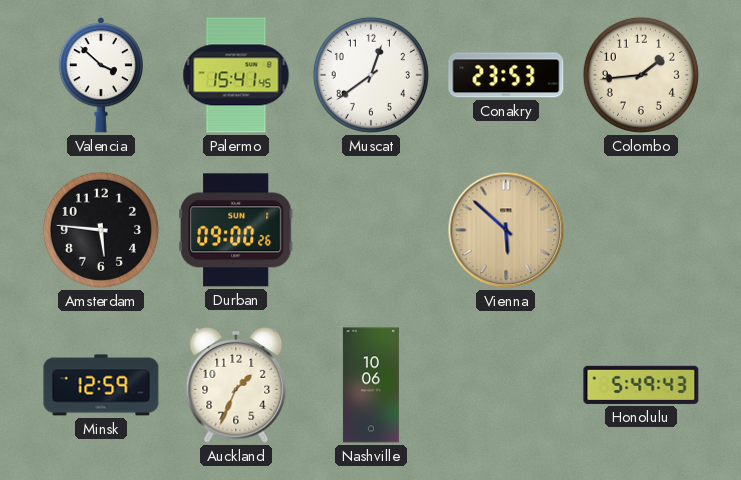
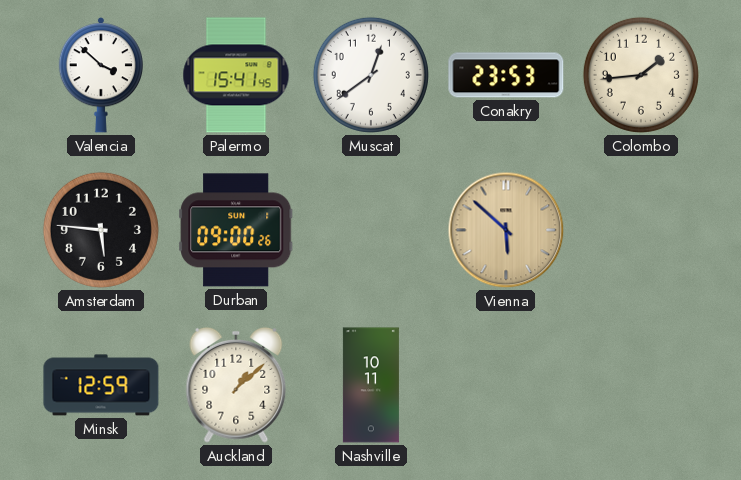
Auckland: 1:34 -> 1:08
Nashville: 10:06 -> 10:11
Honolulu: 5:49 -> none
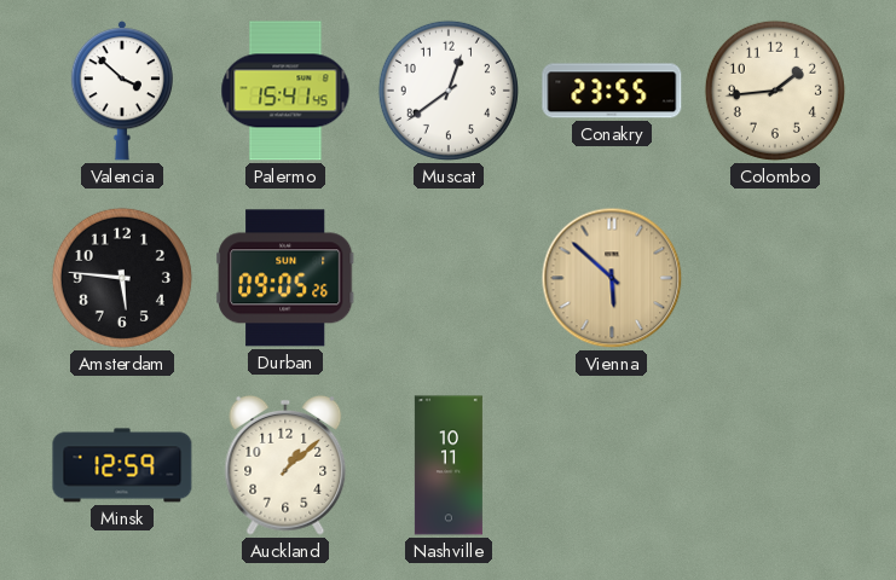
Conakry: 23:53 -> 23:55
Durban: 09:00 -> 09:05
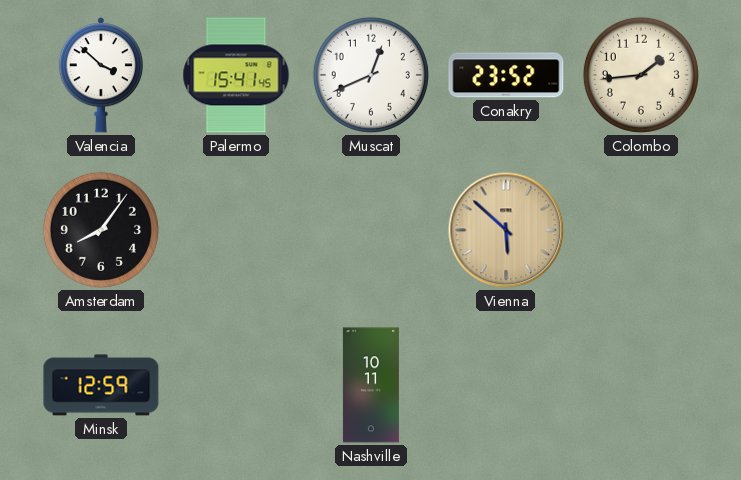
Muscat: 12:39 -> 12:41
Conakry: 23:55 -> 23:52
Amsterdam: 5:46 -> 8:06
Durban: 09:05 -> none
Auckland: 1:08 -> none
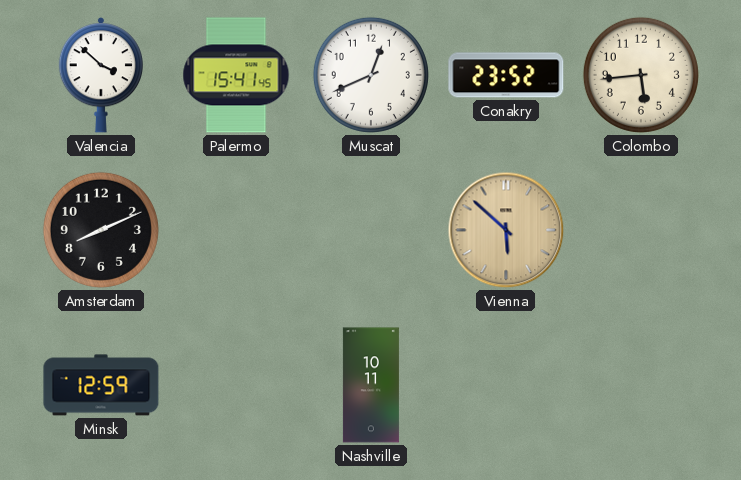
Colombo: 1:44 -> 5:44
Amsterdam: 8:06 -> 8:11
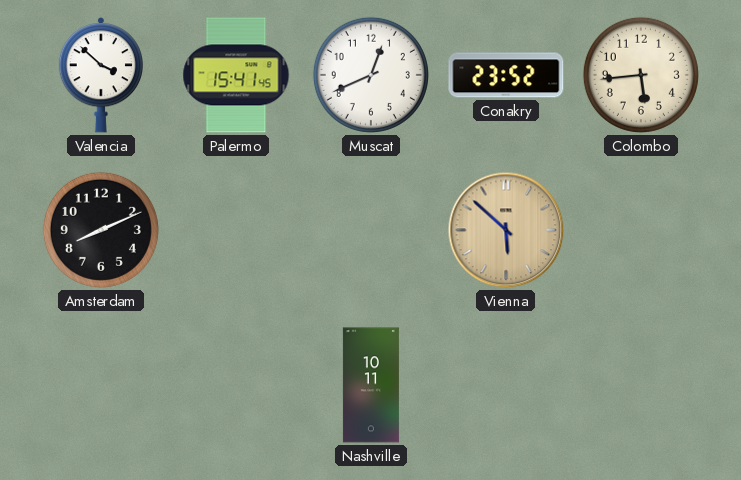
Minsk: 12:59 -> none
